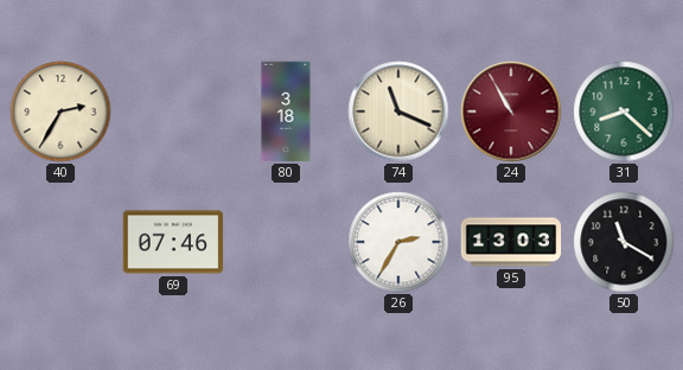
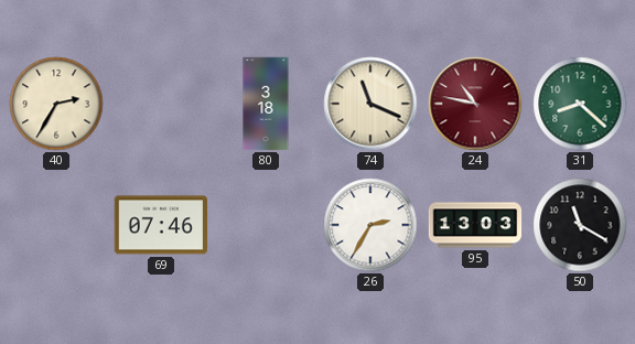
24: 10:55 -> 10:47
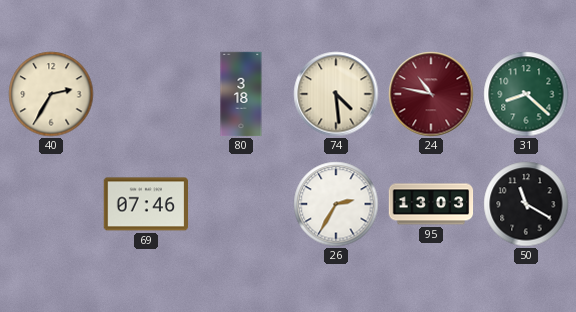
74: 11:19 -> 4:29
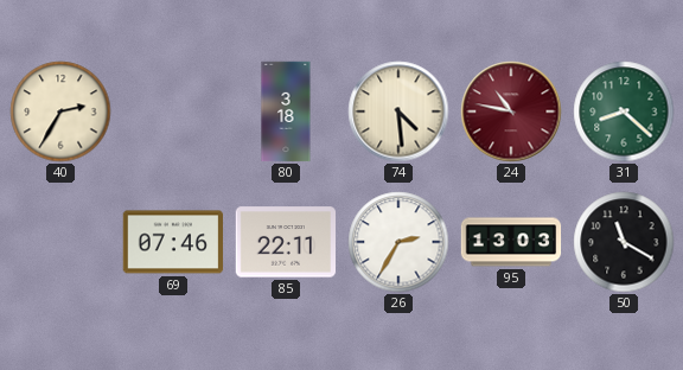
85: none -> 22:11
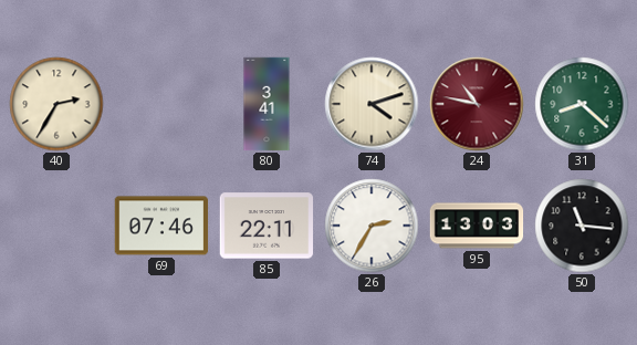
80: 3:18 -> 3:41
74: 4:29 -> 4:12
50: 11:20 -> 11:16
